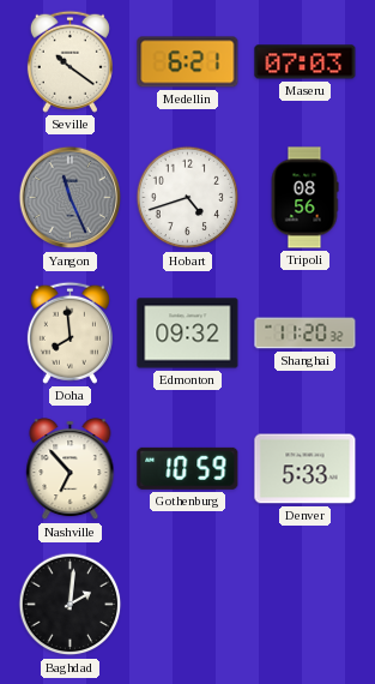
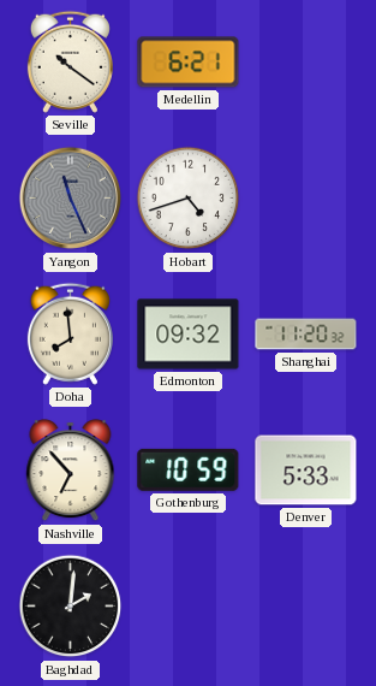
Maseru: 07:03 -> none
Tripoli: 08:56 -> none
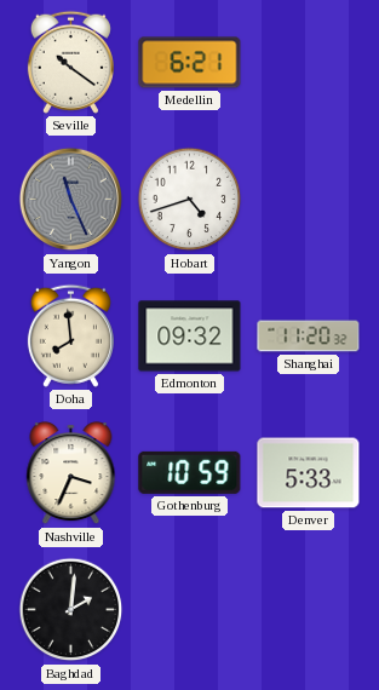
Nashville: 6:53 -> 3:34
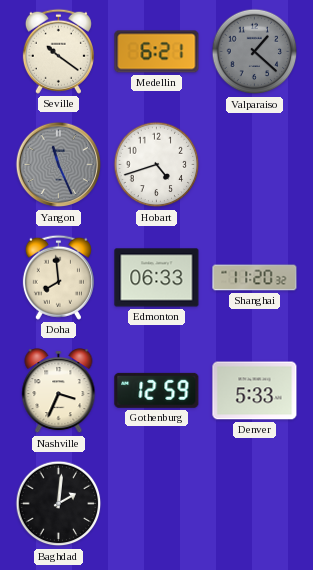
Valparaiso: none -> 1:22
Edmonton: 09:32 -> 06:33
Gothenburg: 10:59 -> 12:59
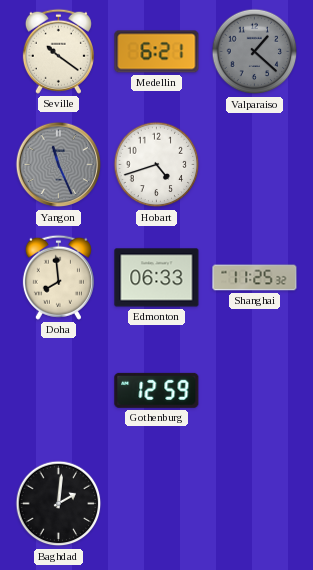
Shanghai: 11:20 -> 11:25
Nashville: 3:34 -> none
Denver: 5:33 -> none
